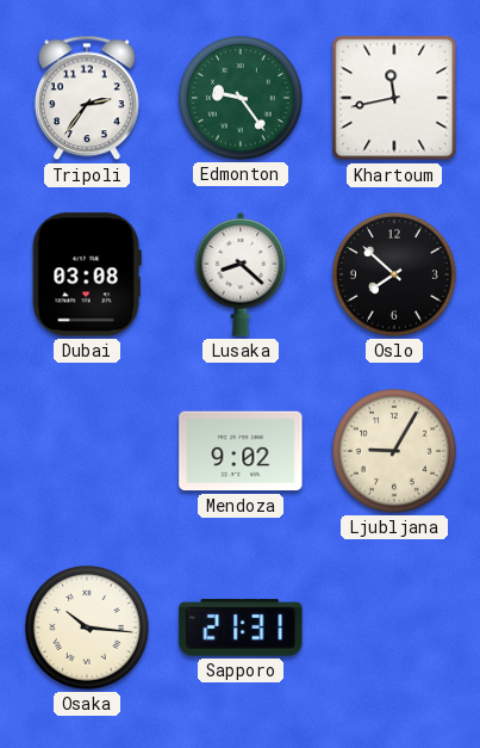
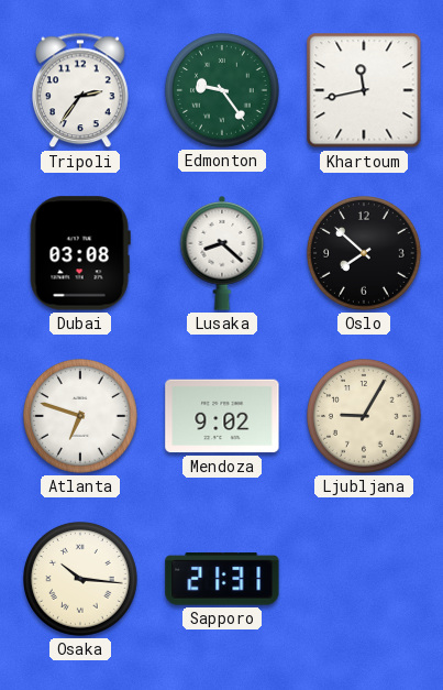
Atlanta: none -> 6:48
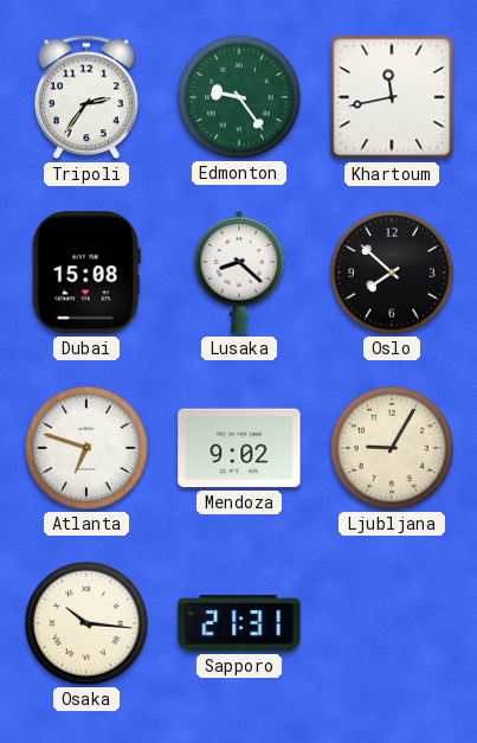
Dubai: 03:08 -> 15:08
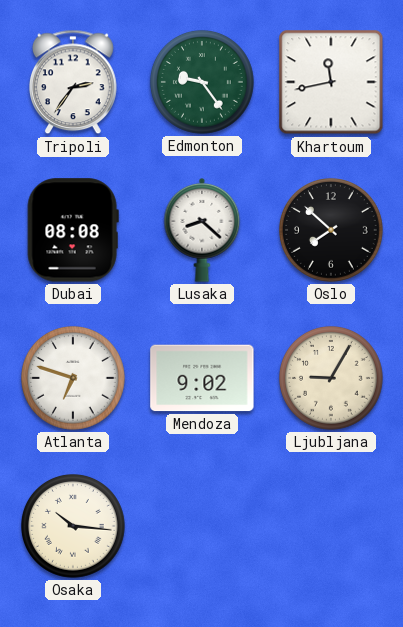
Dubai: 15:08 -> 08:08
Sapporo: 21:31 -> none
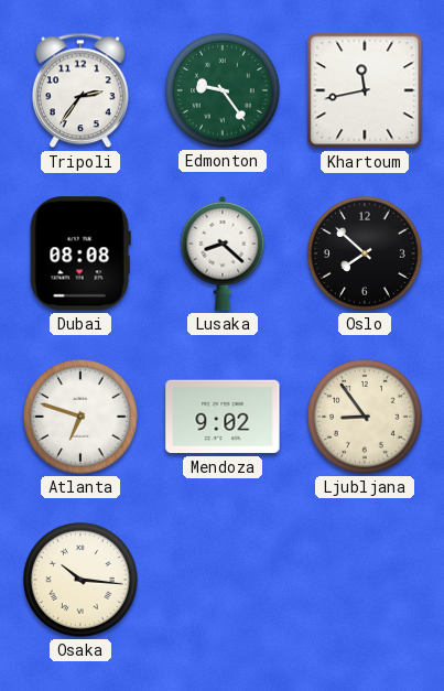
Ljubljana: 9:05 -> 8:54
